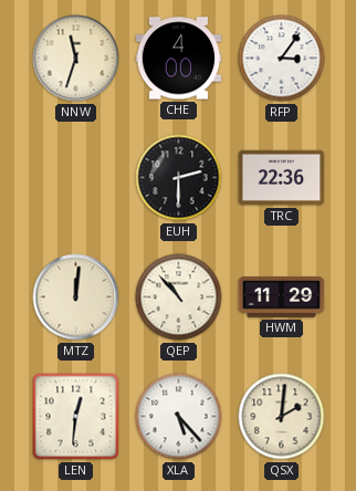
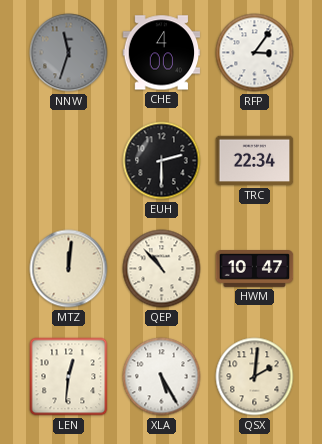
NNW dial: cream -> grey
TRC: 22:36 -> 22:34
HWM: 11:29 -> 10:47
XLA: 5:23 -> 5:25
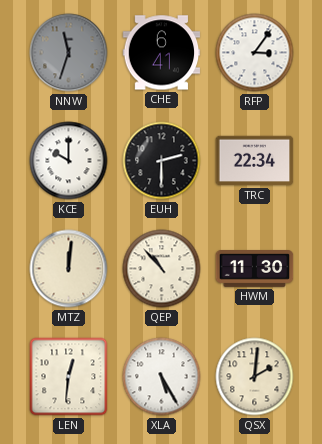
CHE: 4:00 -> 6:41
KCE: none -> 10:00
HWM: 10:47 -> 11:30
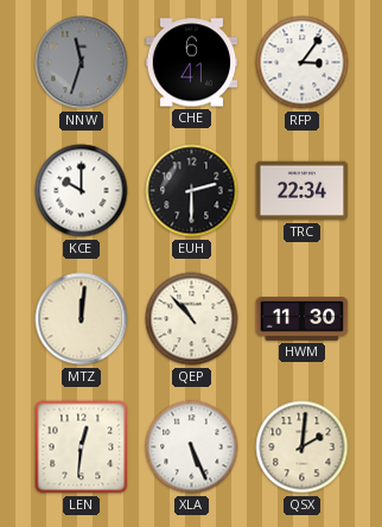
XLA: 5:25 -> 5:26
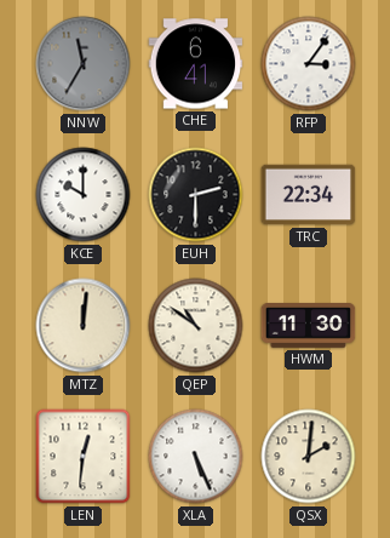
NNW: 11:33 -> 11:35
QEP: 10:53 -> 10:51
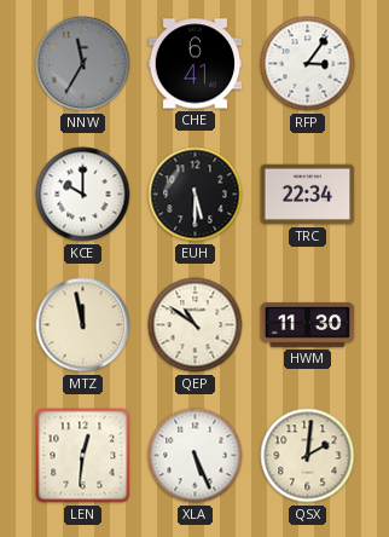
EUH: 2:30 -> 5:30
MTZ: 12:01 -> 11:58
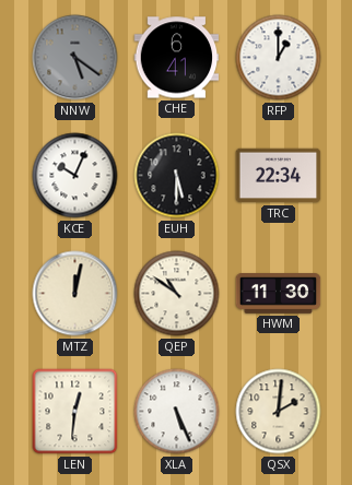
NNW: 11:35 -> 5:21
RFP: 3:06 -> 1:00
KCE: 10:00 -> 10:04
MTZ: 11:58 -> 12:02
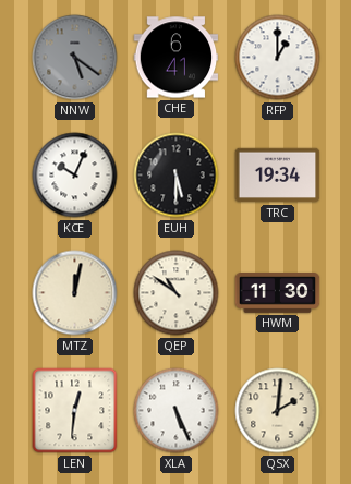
TRC: 22:34 -> 19:34
